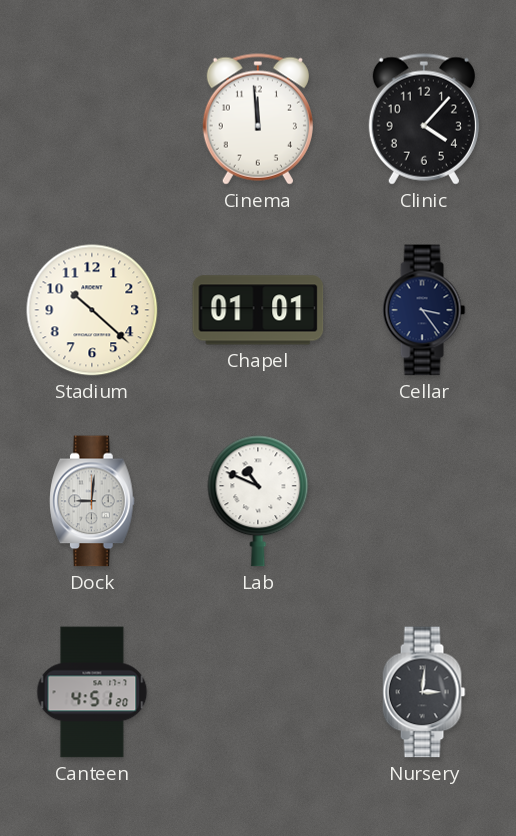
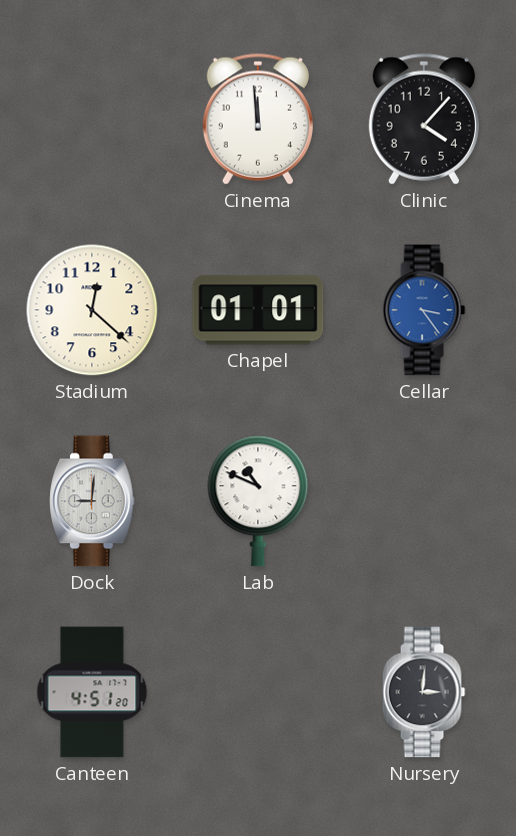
Stadium: 10:22 -> 12:22
Cellar dial: navy -> blue
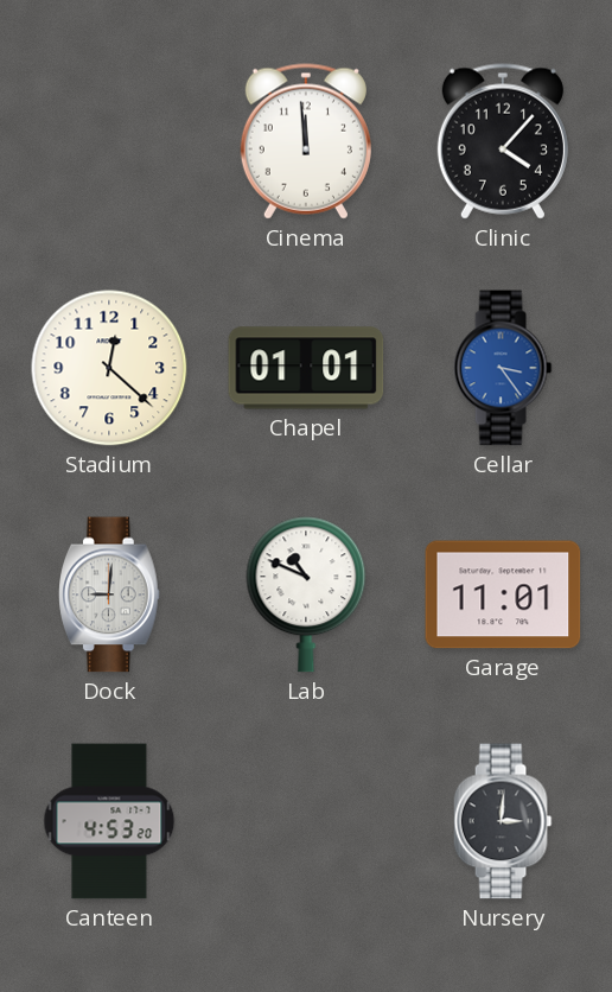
Garage: none -> 11:01
Canteen: 4:51 -> 4:53
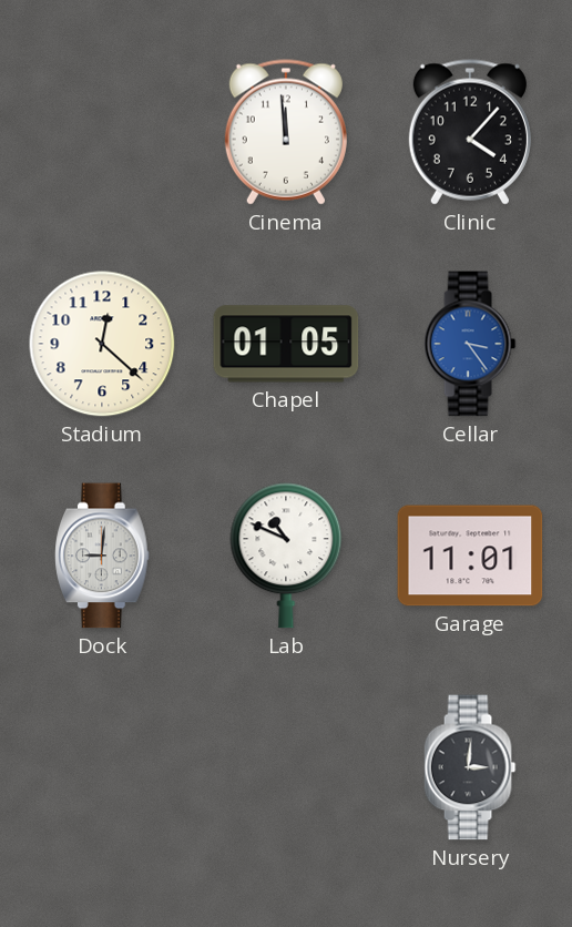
Chapel: 01:01 -> 01:05
Canteen: 4:53 -> none
